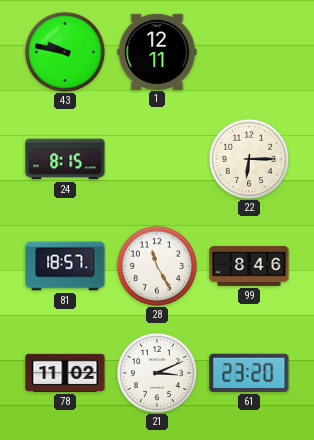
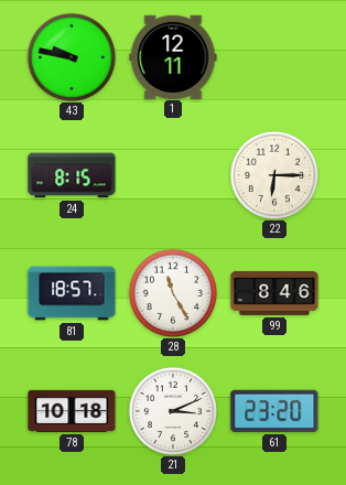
78: 11:02 -> 10:18
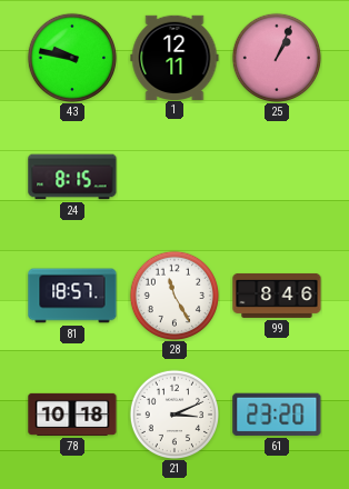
25: none -> 1:04
22: 6:15 -> none
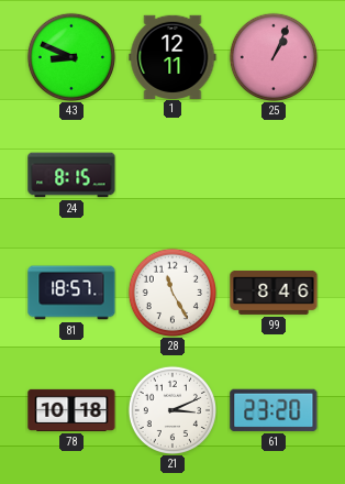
43: 9:47 -> 8:49
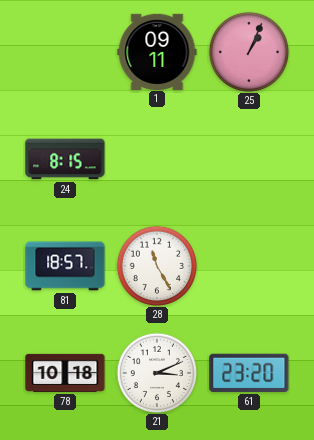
43: 8:49 -> none
1: 12:11 -> 09:11
99: 8:46 -> none
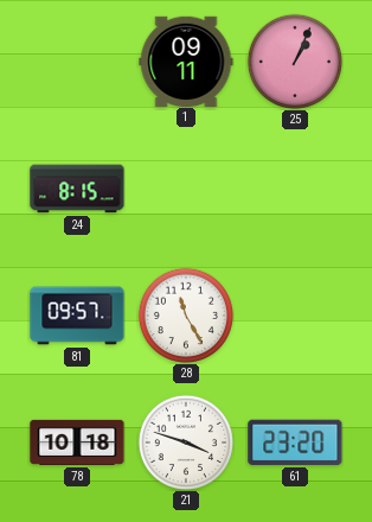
81: 18:57 -> 09:57
21: 3:11 -> 3:48
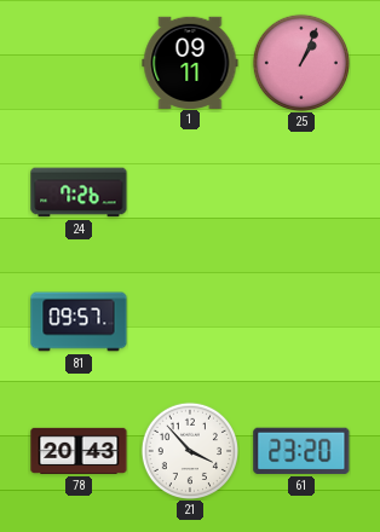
24: 8:15 -> 7:26
28: 11:25 -> none
78: 10:18 -> 20:43
21: 3:48 -> 3:53
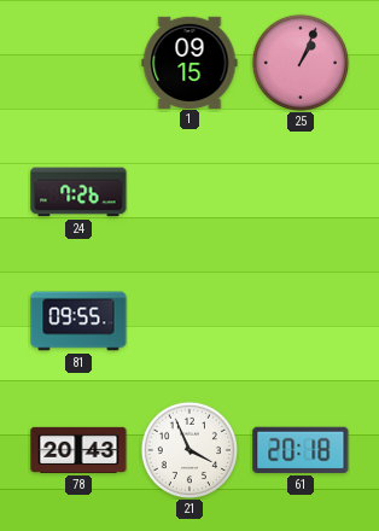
1: 09:11 -> 09:15
81: 09:57 -> 09:55
21: 3:53 -> 3:56
61: 23:20 -> 20:18
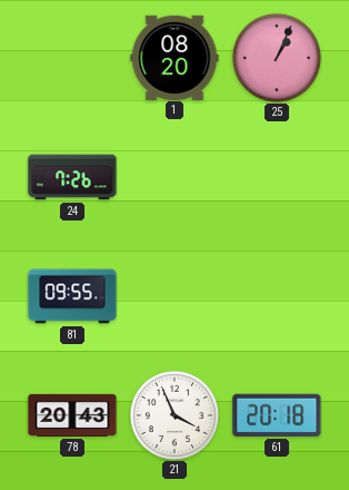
1: 09:15 -> 08:20
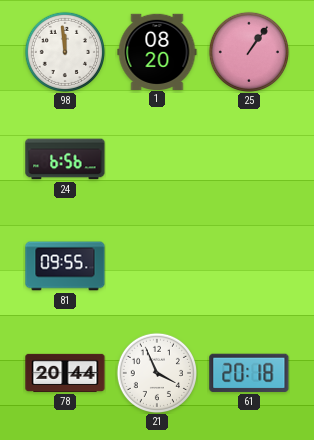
98: none -> 11:59
25: 1:04 -> 1:06
24: 7:26 -> 6:56
78: 20:43 -> 20:44
